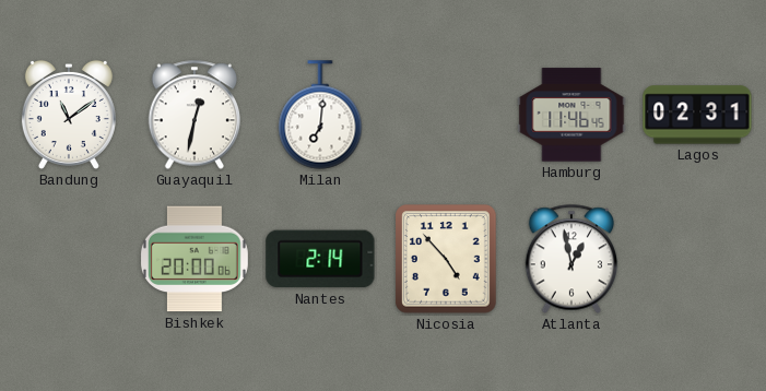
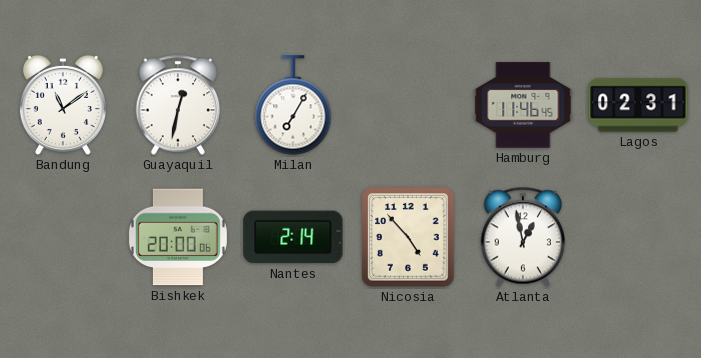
Milan: 7:01 -> 7:05
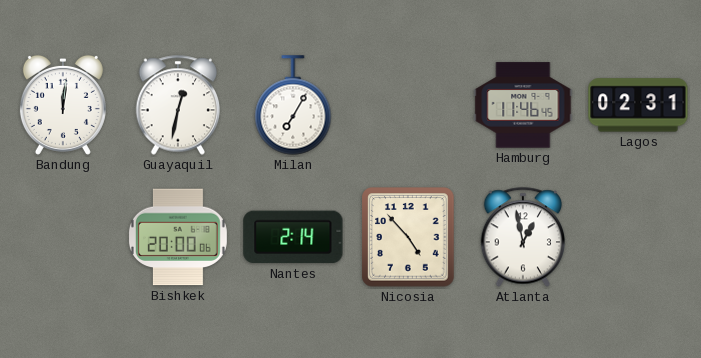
Bandung: 11:09 -> 12:01
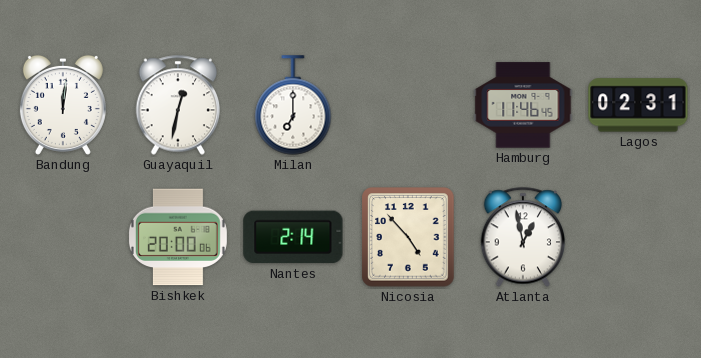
Milan: 7:05 -> 7:00
